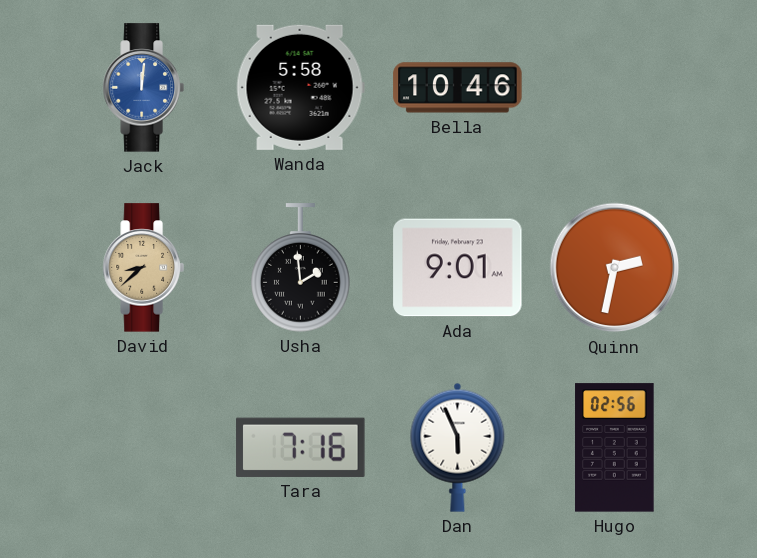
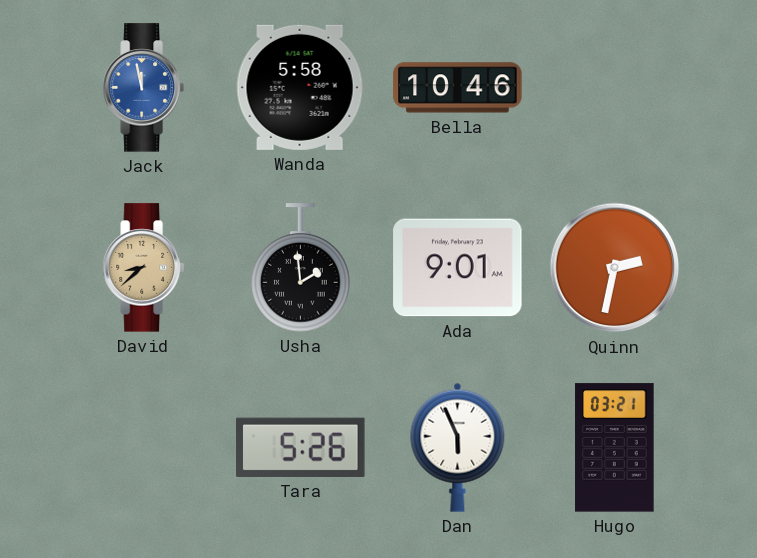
Jack: 12:01 -> 11:58
Tara: 7:16 -> 5:26
Hugo: 02:56 -> 03:21
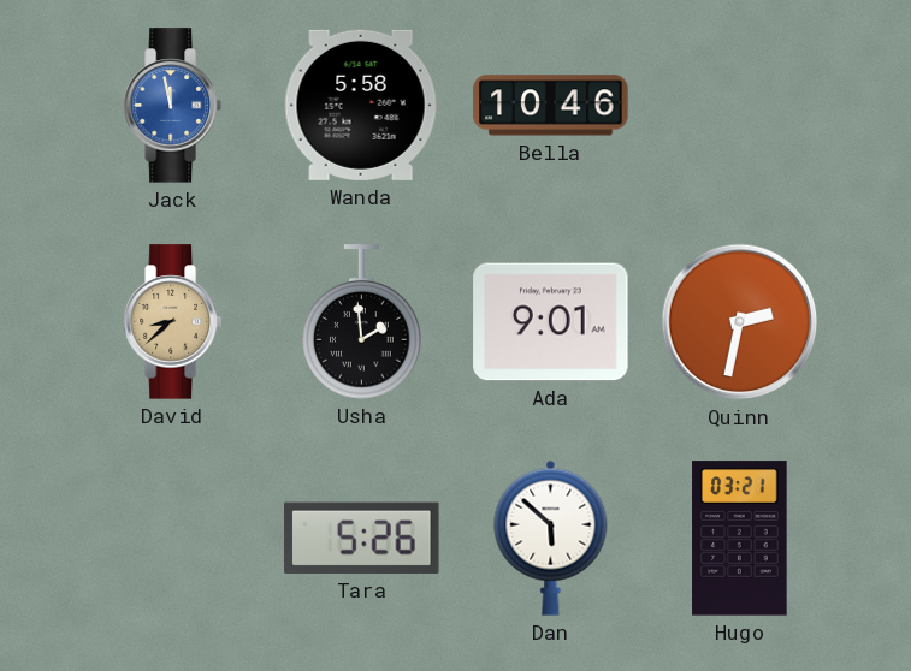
Dan: 5:56 -> 5:52
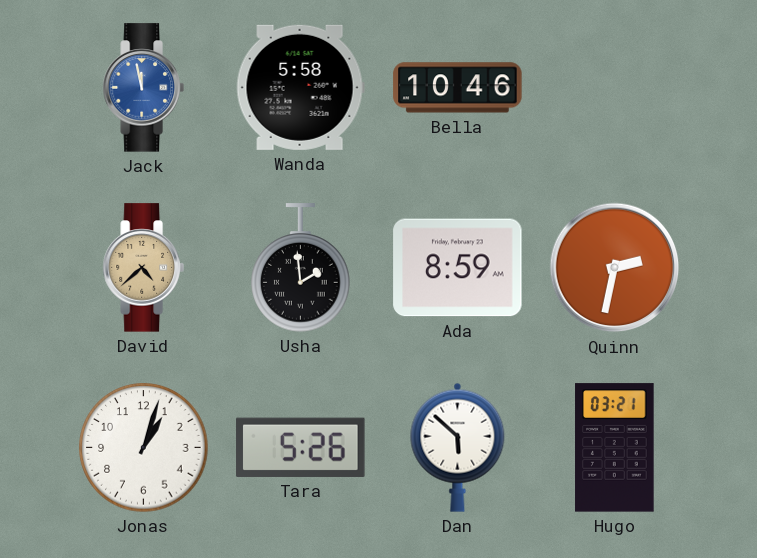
David: 8:38 -> 4:38
Ada: 9:01 -> 8:59
Jonas: none -> 1:03
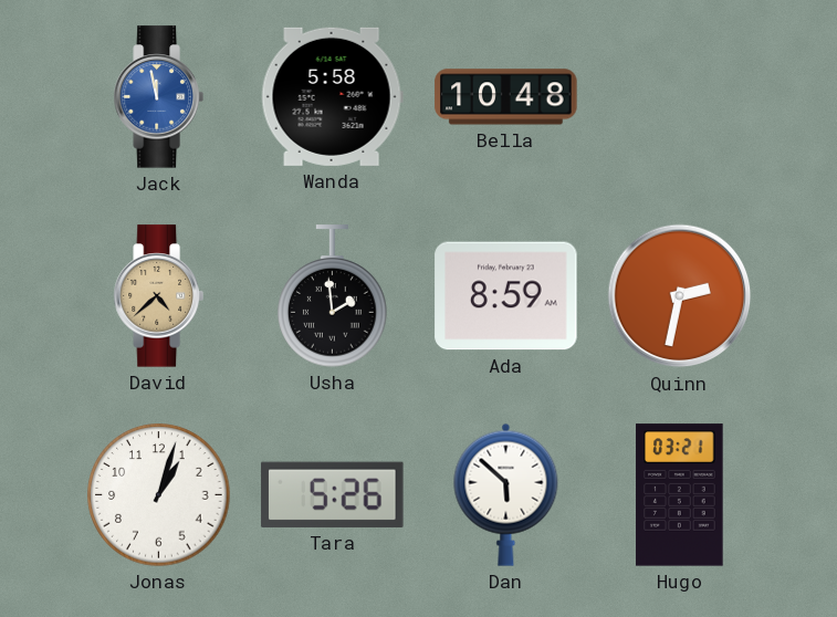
Bella: 10:46 -> 10:48
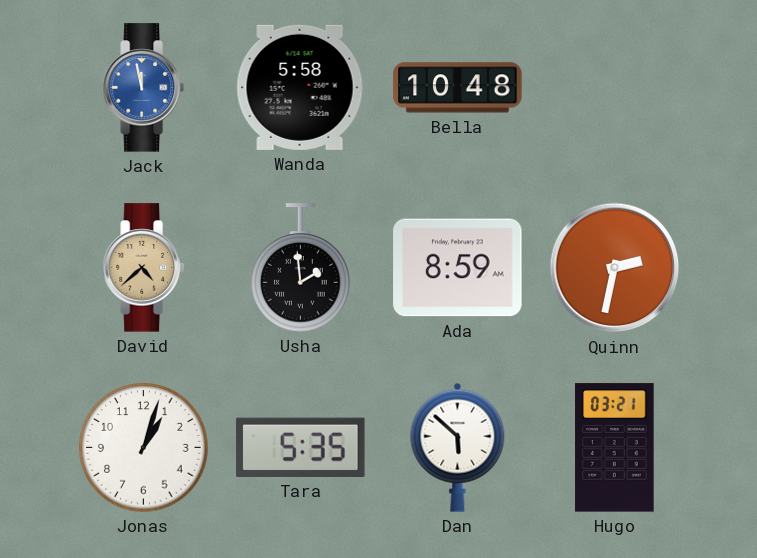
Tara: 5:26 -> 5:35
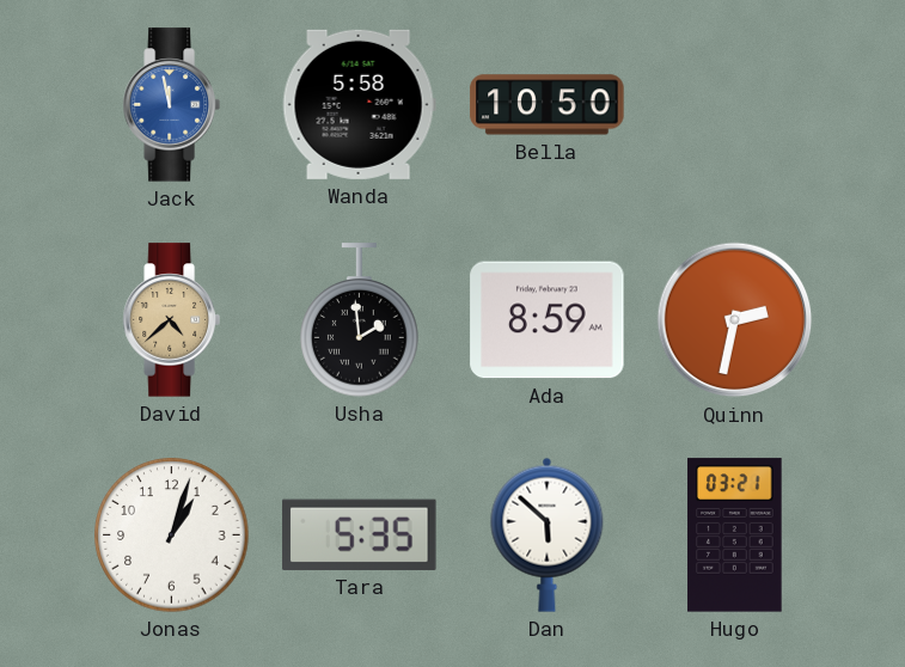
Bella: 10:48 -> 10:50
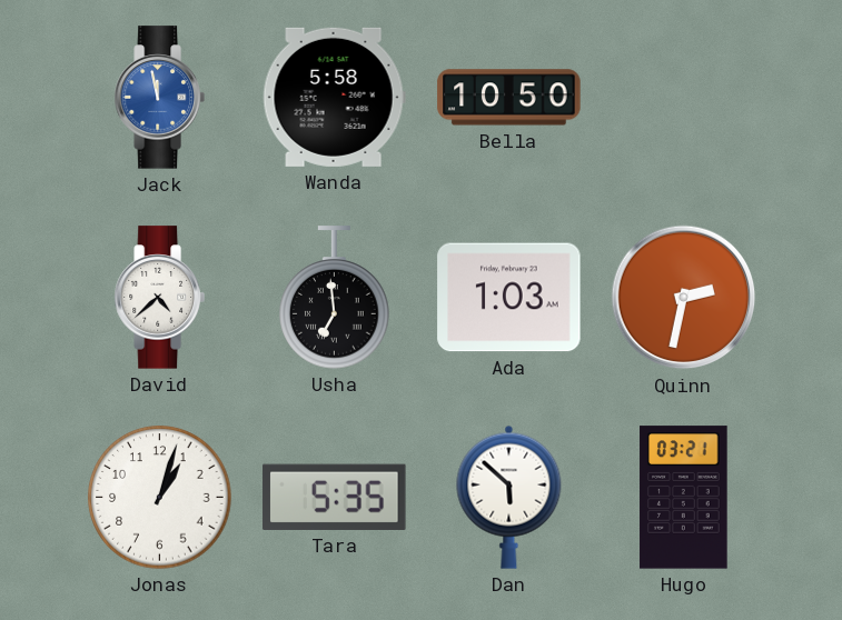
David dial: champagne -> white
Usha: 1:59 -> 6:59
Ada: 8:59 -> 1:03
